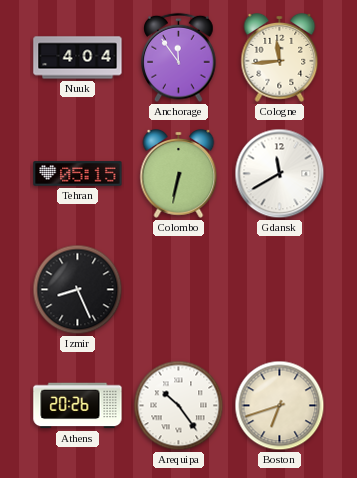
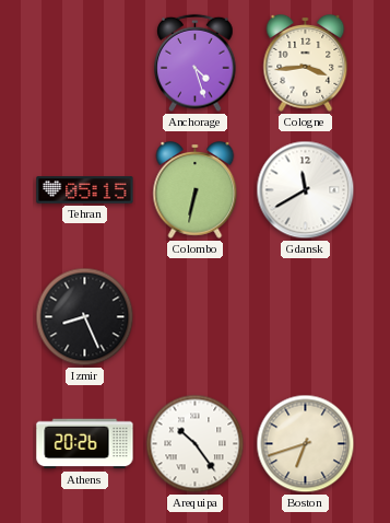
Nuuk: 4:04 -> none
Anchorage: 11:54 -> 4:27
Cologne: 11:44 -> 3:44
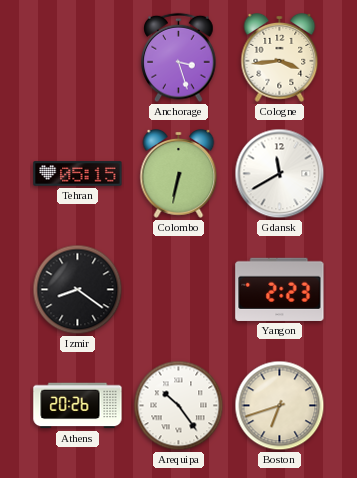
Anchorage: 4:27 -> 3:27
Izmir: 8:26 -> 8:21
Yangon: none -> 2:23
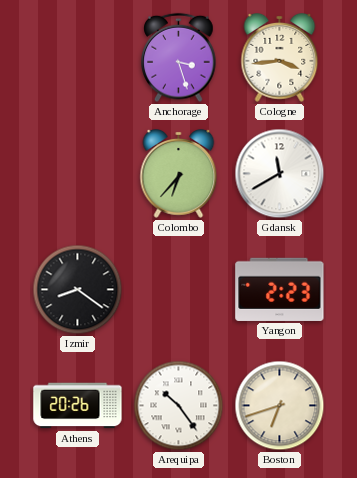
Tehran: 05:15 -> none
Colombo: 6:32 -> 6:37
